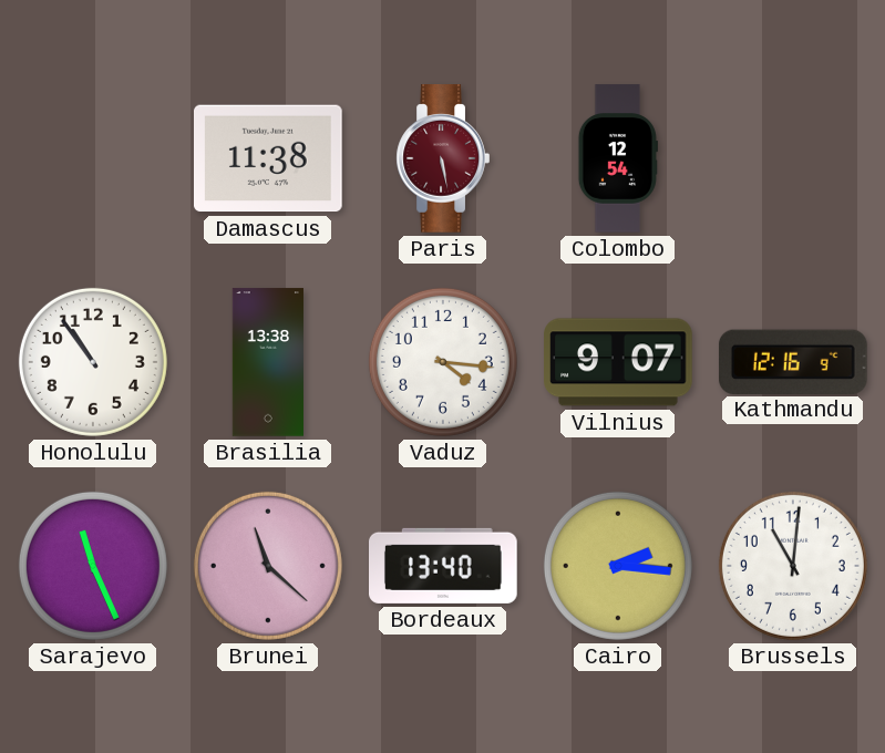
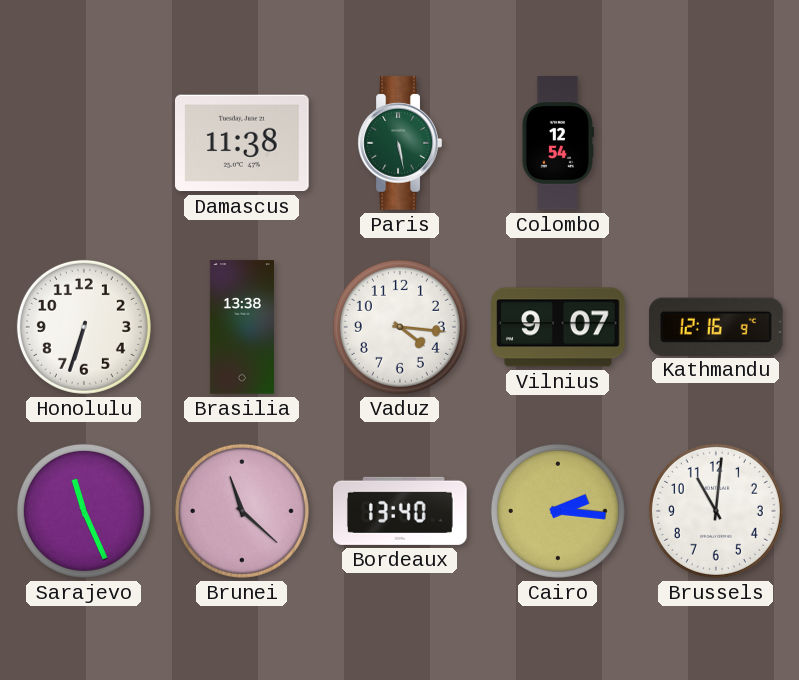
Paris dial: burgundy -> green
Honolulu: 10:54 -> 6:33
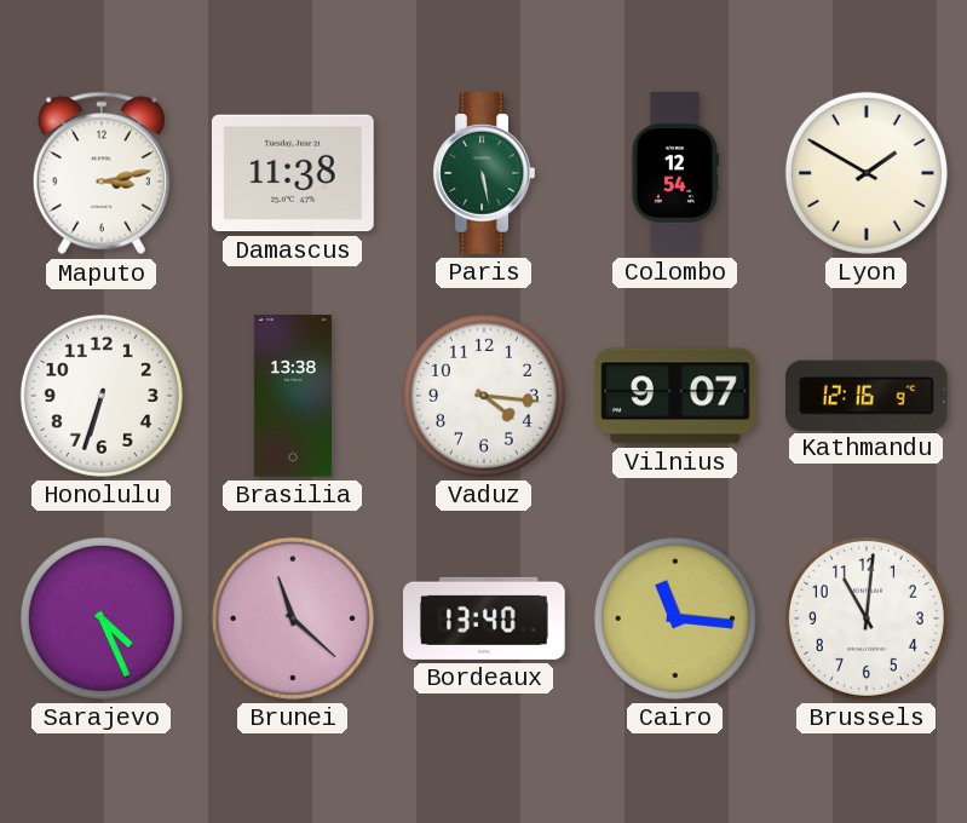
Maputo: none -> 3:13
Lyon: none -> 1:50
Sarajevo: 11:26 -> 4:26
Cairo: 2:16 -> 11:16
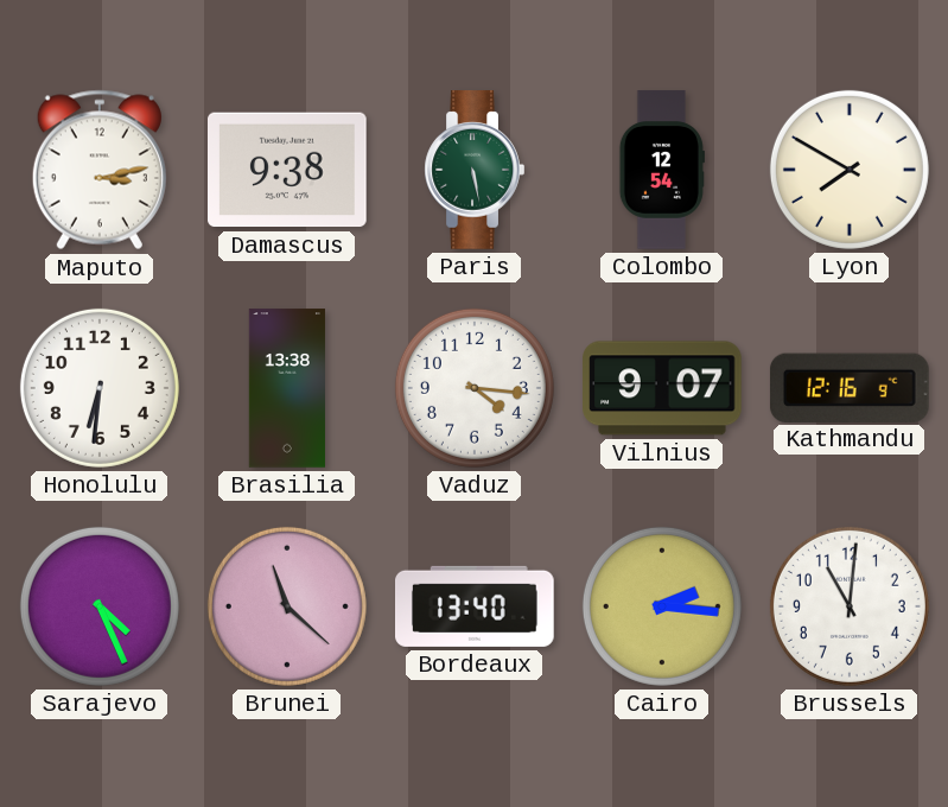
Damascus: 11:38 -> 9:38
Lyon: 1:50 -> 7:50
Honolulu: 6:33 -> 6:31
Cairo: 11:16 -> 2:16
